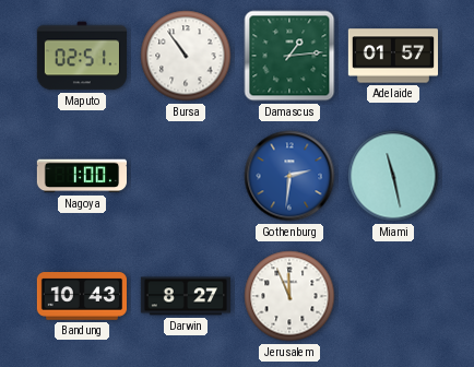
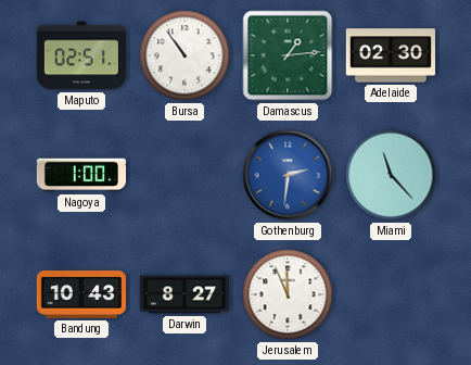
Adelaide: 01:57 -> 02:30
Miami: 11:28 -> 11:23
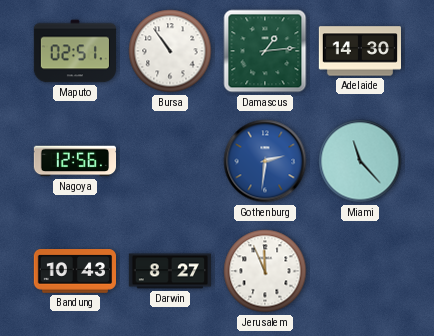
Adelaide: 02:30 -> 14:30
Nagoya: 1:00 -> 12:56
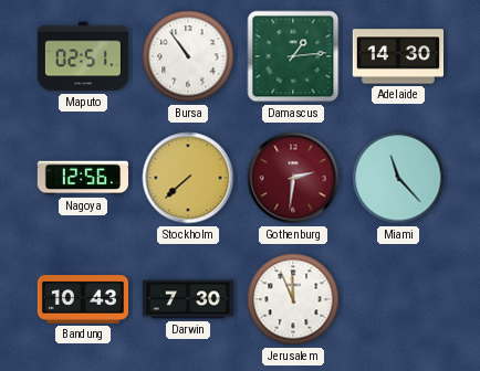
Stockholm: none -> 7:38
Gothenburg dial: blue -> burgundy
Darwin: 8:27 -> 7:30
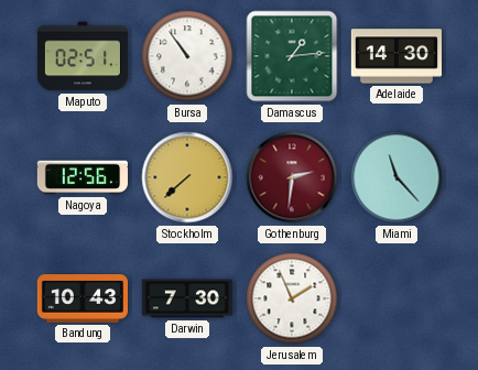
Jerusalem: 11:56 -> 1:56
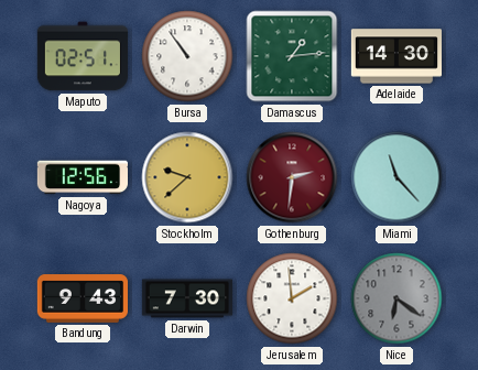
Stockholm: 7:38 -> 9:38
Bandung: 10:43 -> 9:43
Jerusalem: 1:56 -> 1:59
Nice: none -> 6:21
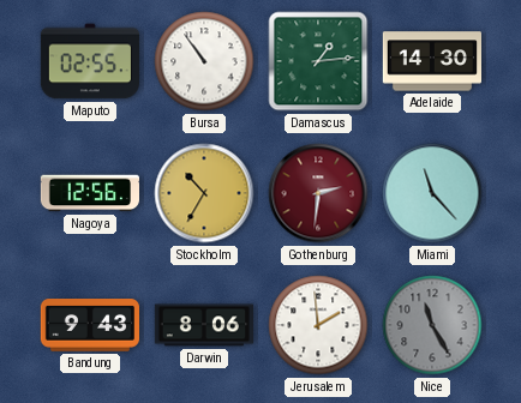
Maputo: 02:51 -> 02:55
Stockholm: 9:38 -> 10:35
Darwin: 7:30 -> 8:06
Nice: 6:21 -> 11:25
